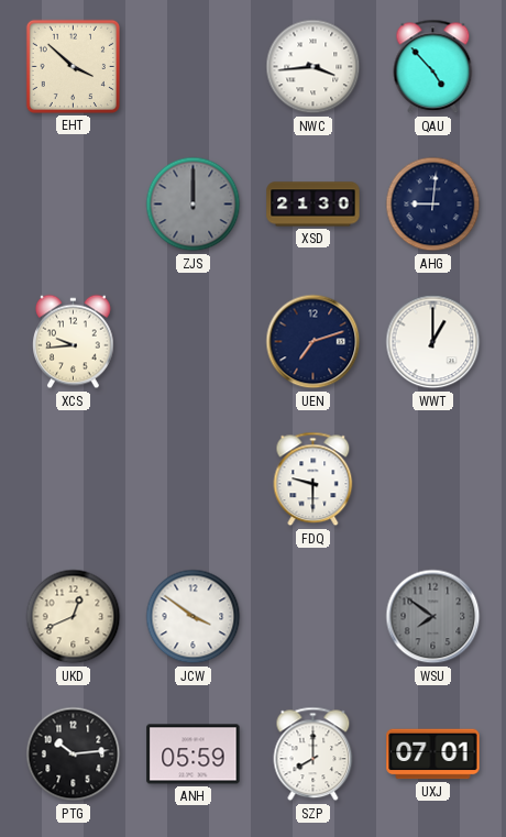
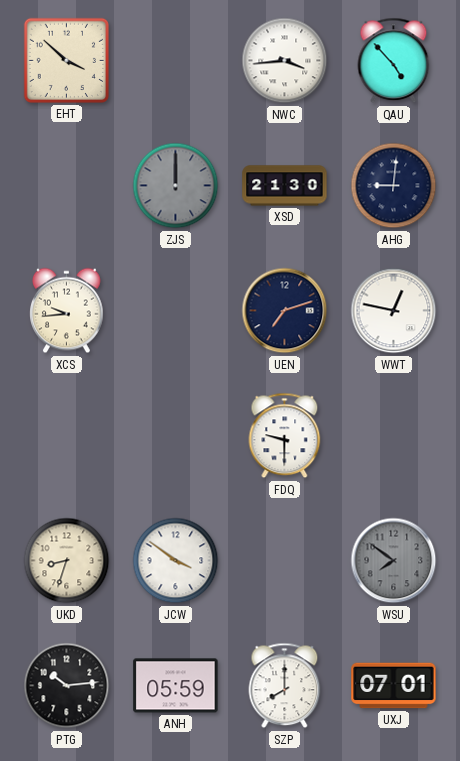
WWT: 1:00 -> 12:47
UKD: 12:41 -> 8:33
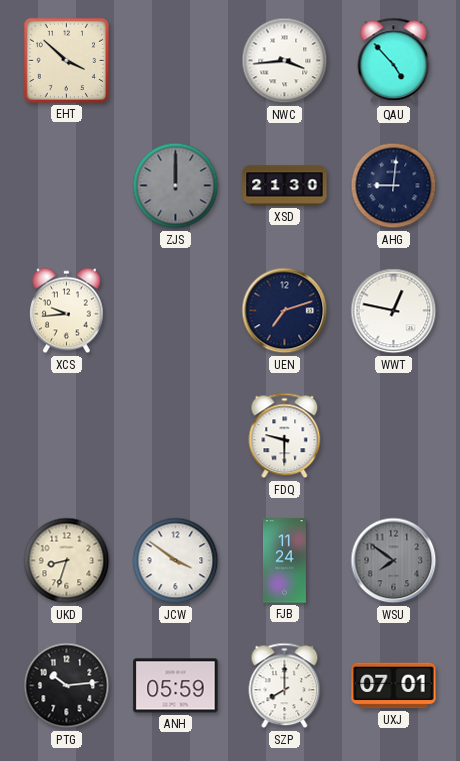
FJB: none -> 11:24
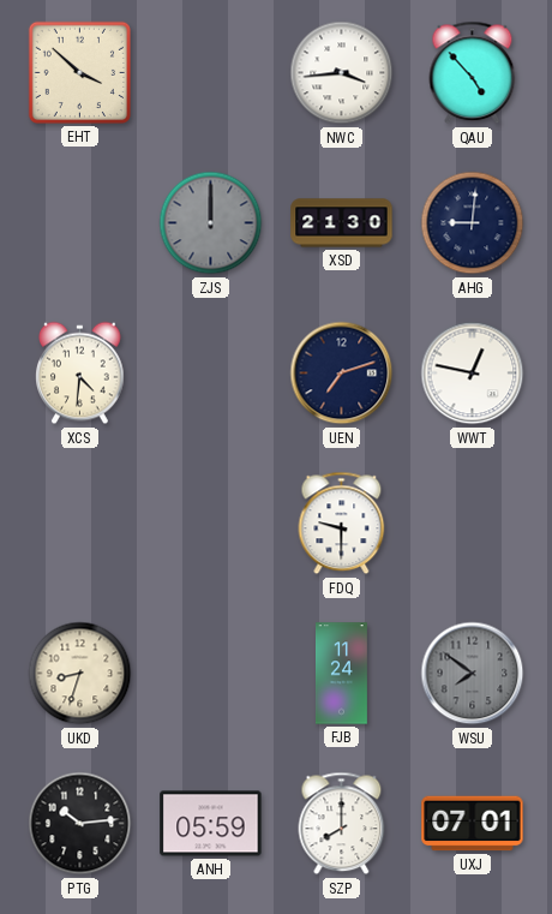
XCS: 9:44 -> 4:31
JCW: 3:51 -> none
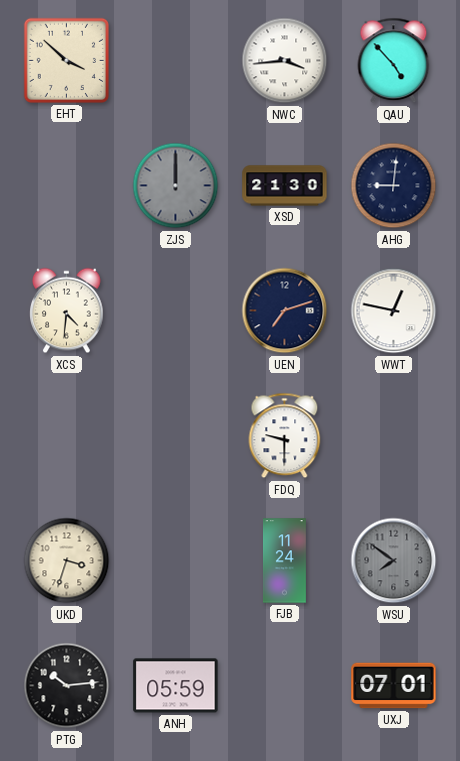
UKD: 8:33 -> 3:33
SZP: 8:00 -> none
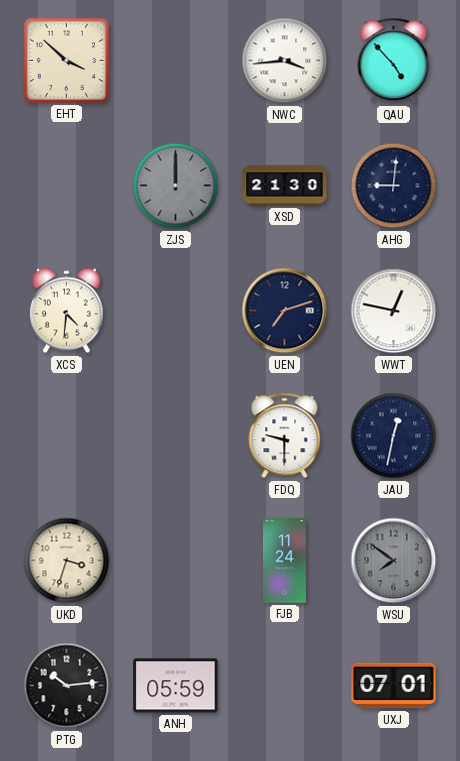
JAU: none -> 12:32
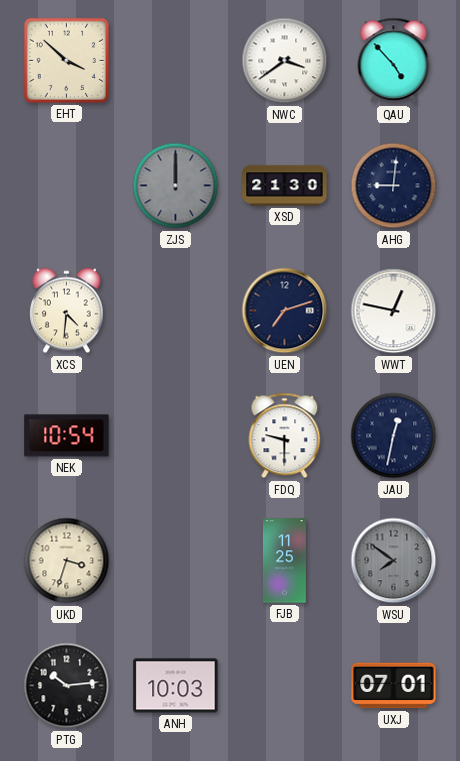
NWC: 3:44 -> 3:39
NEK: none -> 10:54
FJB: 11:24 -> 11:25
ANH: 05:59 -> 10:03
